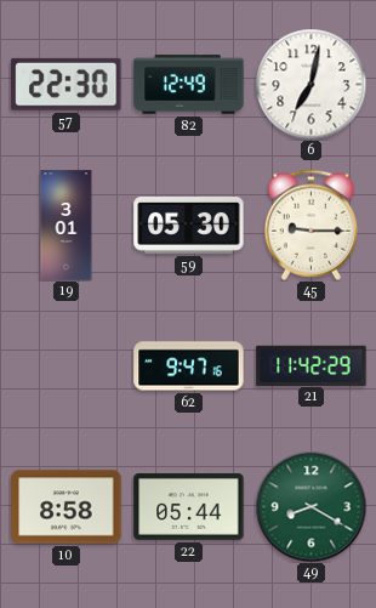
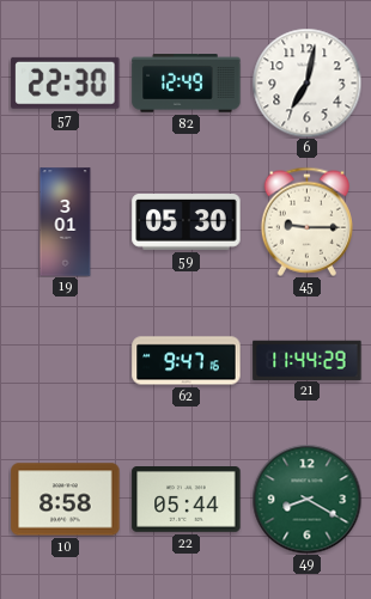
21: 11:42 -> 11:44
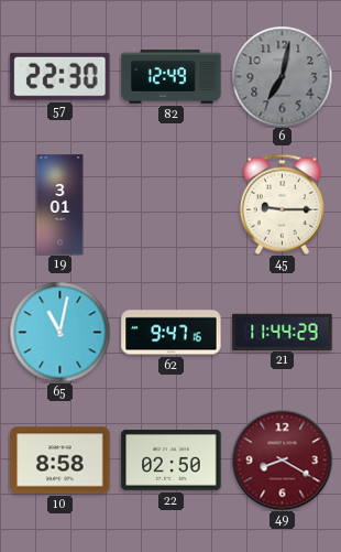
6 dial: white -> grey
59: 05:30 -> none
65: none -> 11:02
22: 05:44 -> 02:50
49 dial: green -> burgundy
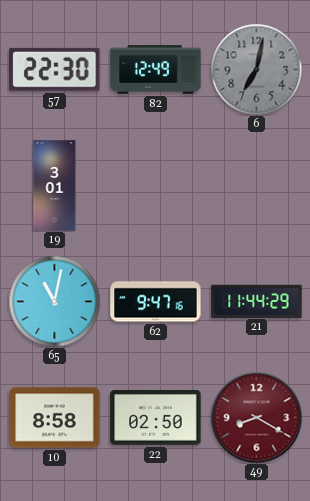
45: 9:15 -> none
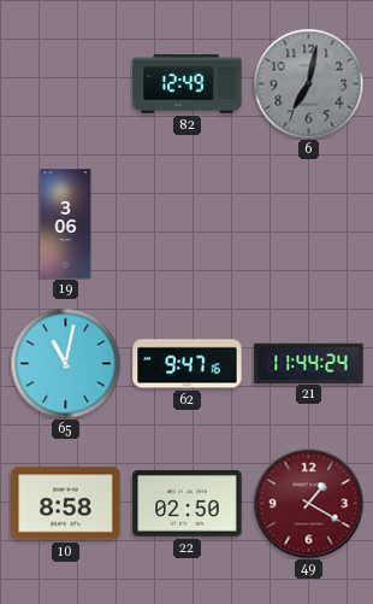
57: 22:30 -> none
19: 3:01 -> 3:06
21: 11:44:29 -> 11:44:24
49: 8:20 -> 1:20
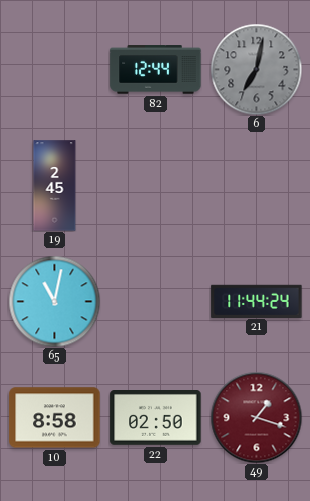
82: 12:49 -> 12:44
19: 3:06 -> 2:45
62: 9:47 -> none
49: 1:20 -> 1:18
